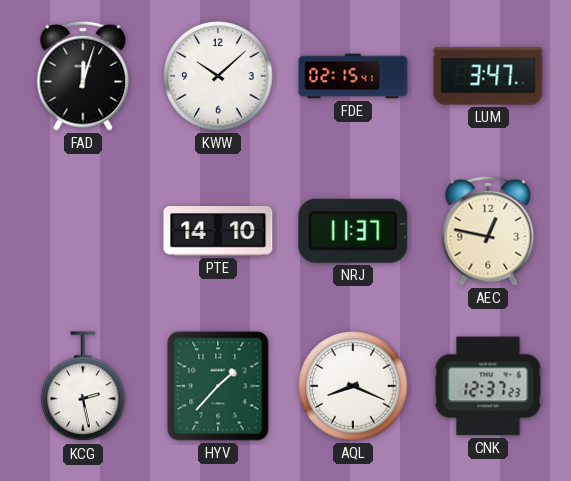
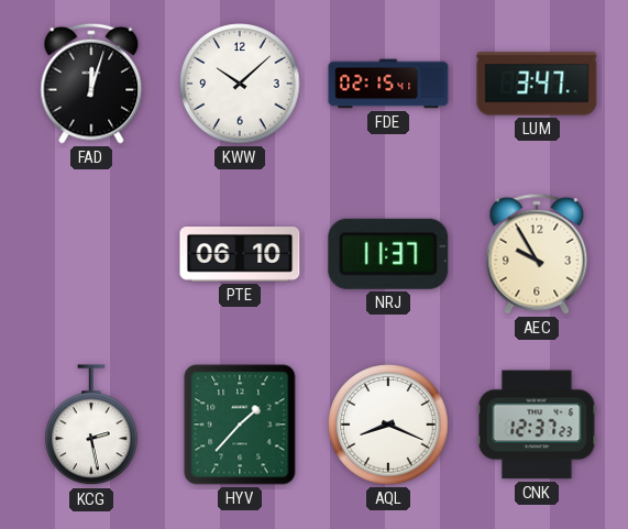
PTE: 14:10 -> 06:10
AEC: 12:47 -> 9:55
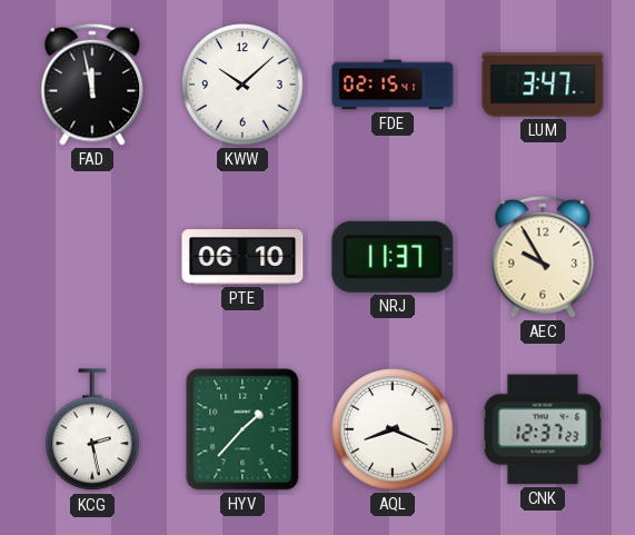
FAD: 12:03 -> 11:58
